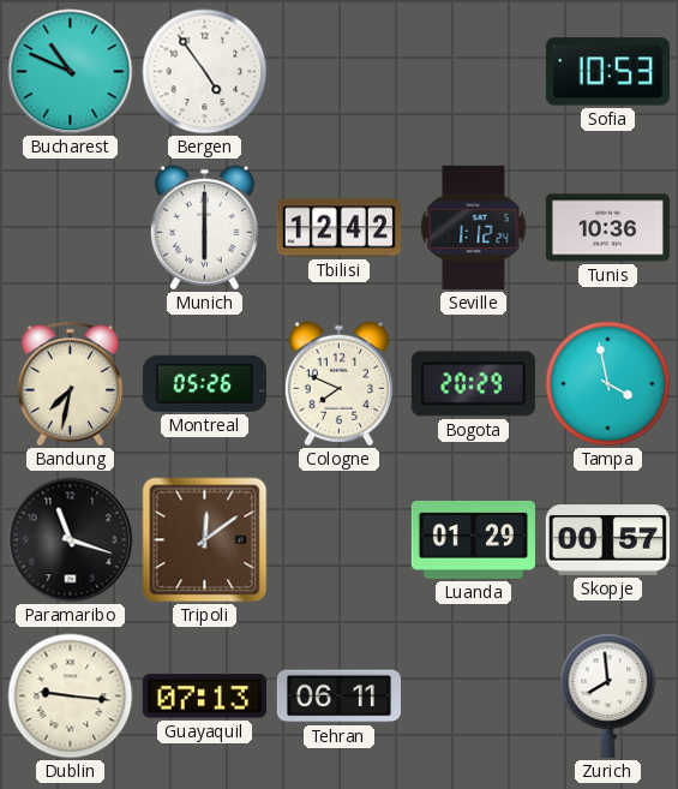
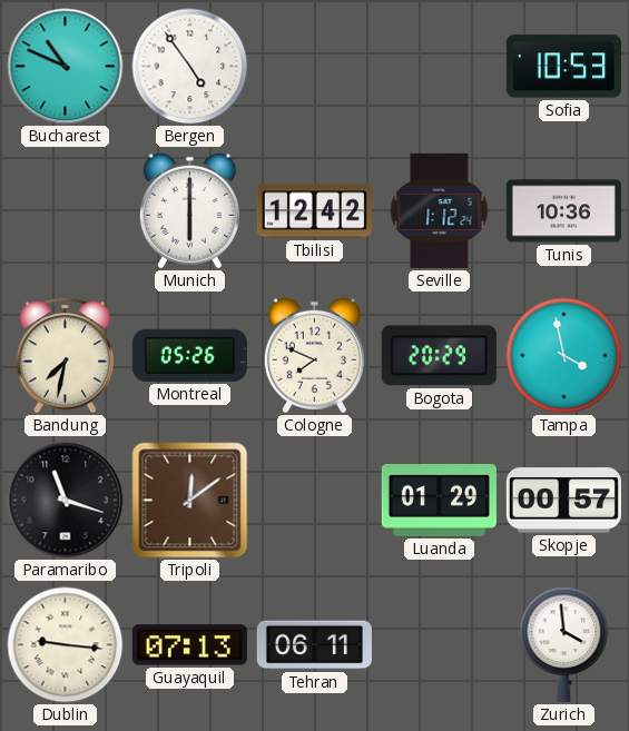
Zurich: 7:59 -> 3:59
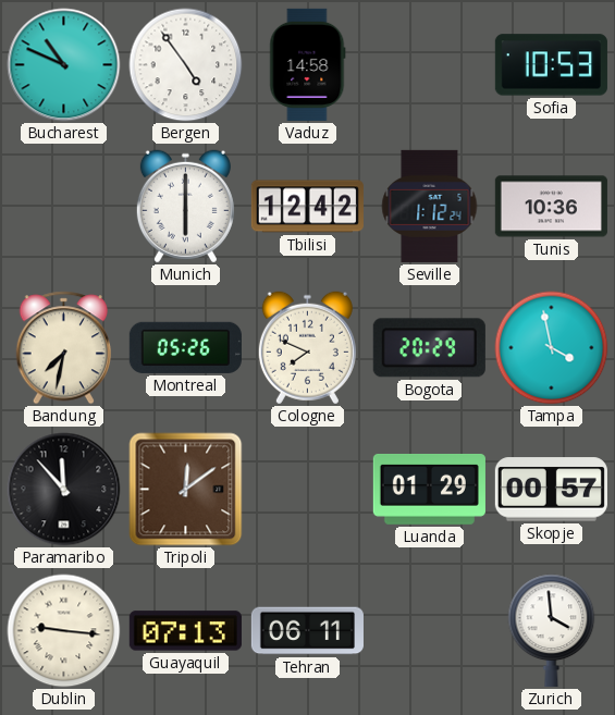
Vaduz: none -> 14:58
Paramaribo: 11:18 -> 11:53
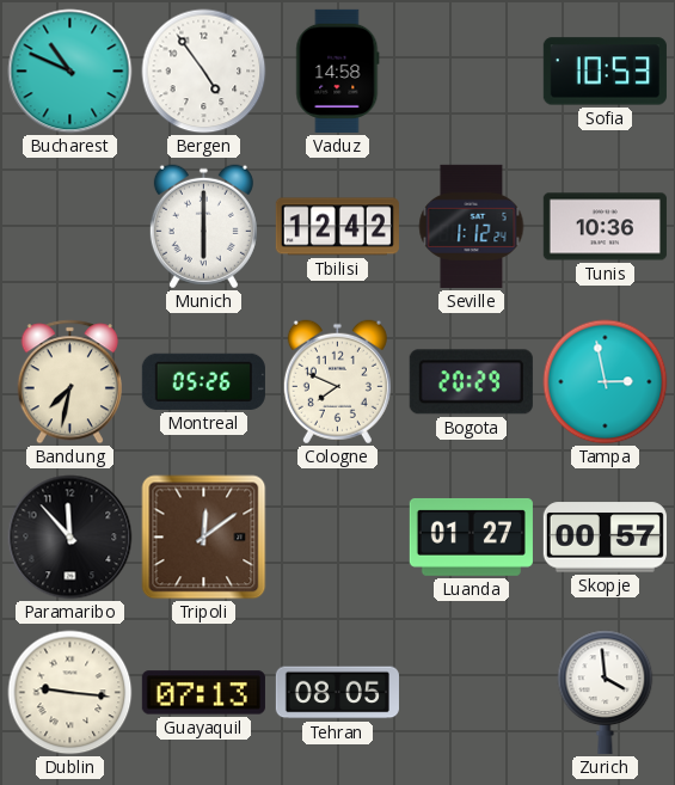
Tampa: 3:58 -> 2:58
Luanda: 01:29 -> 01:27
Tehran: 06:11 -> 08:05
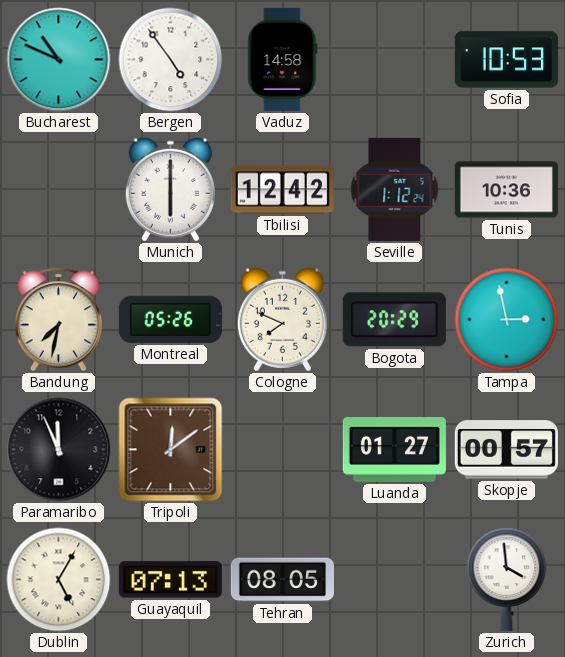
Paramaribo: 11:53 -> 11:56
Dublin: 9:16 -> 5:05
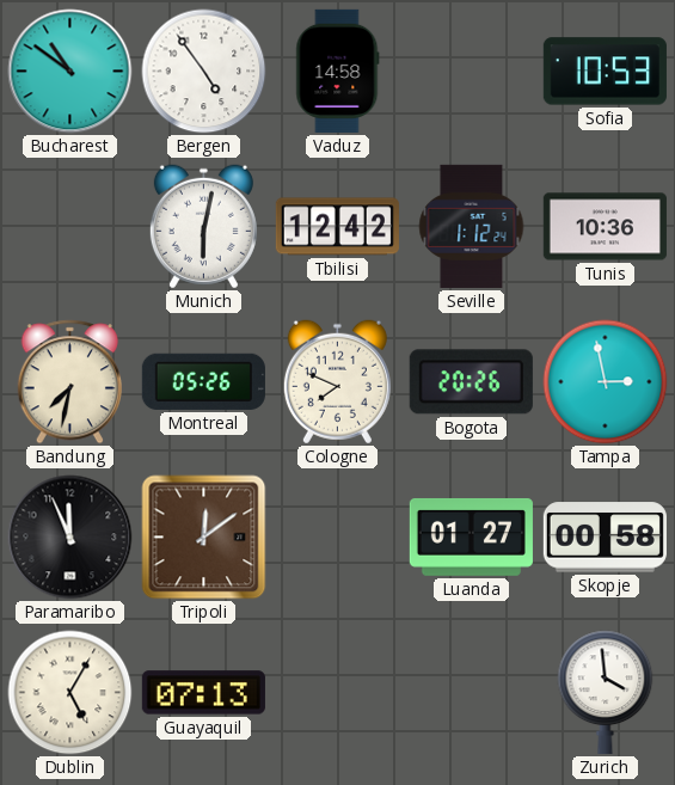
Bucharest: 10:49 -> 10:51
Munich: 6:00 -> 6:02
Bogota: 20:29 -> 20:26
Skopje: 00:57 -> 00:58
Tehran: 08:05 -> none
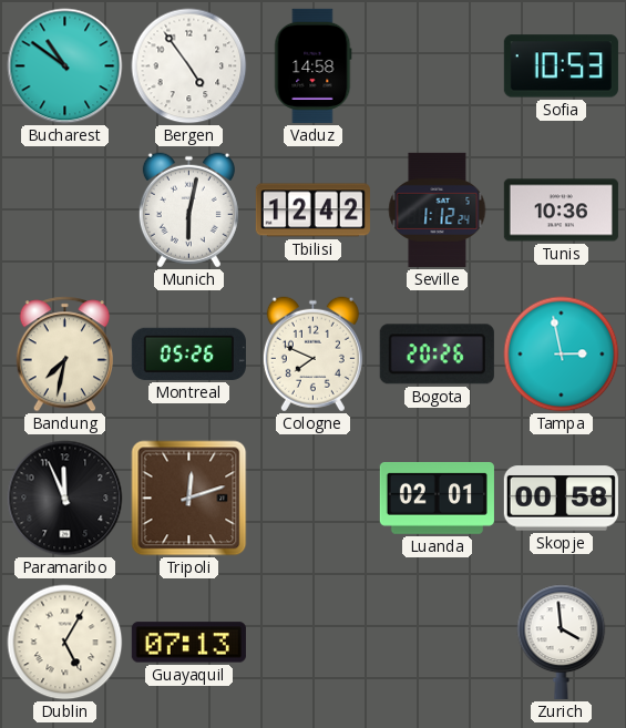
Tripoli: 12:09 -> 12:12
Luanda: 01:27 -> 02:01
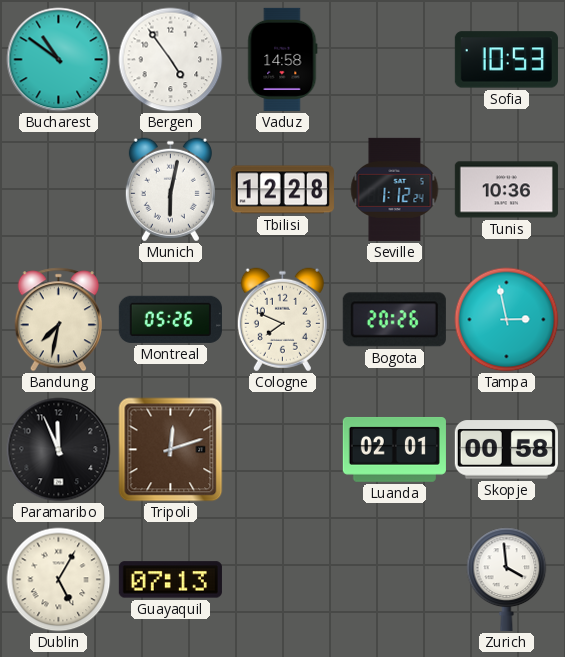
Tbilisi: 12:42 -> 12:28
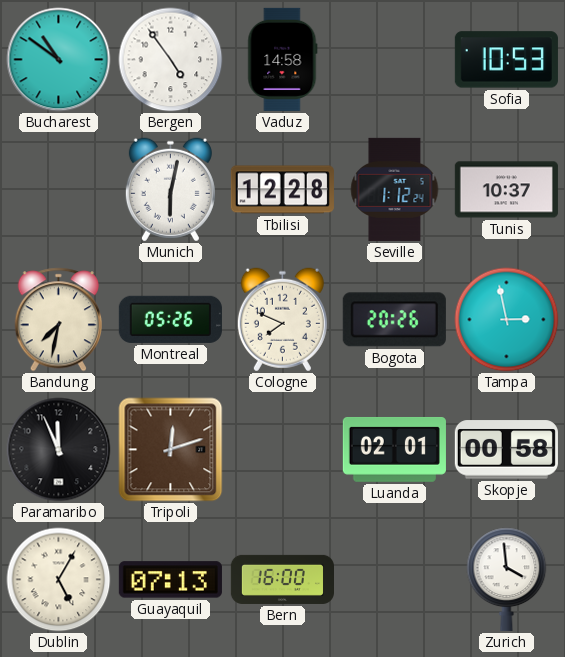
Tunis: 10:36 -> 10:37
Bern: none -> 16:00
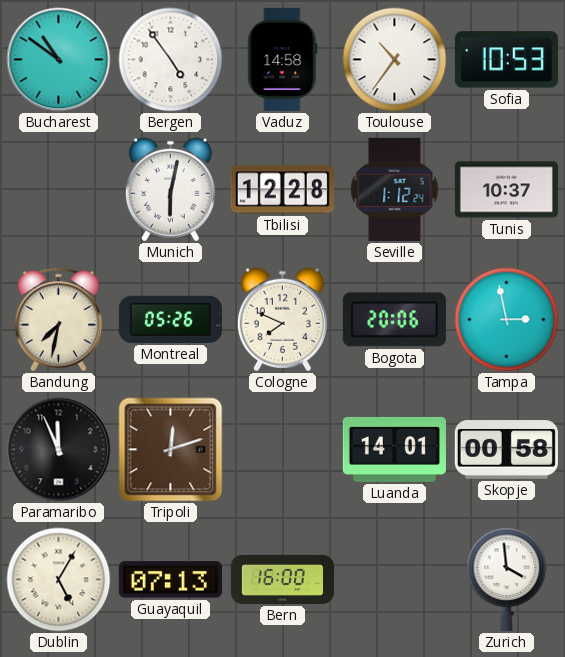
Toulouse: none -> 10:36
Bogota: 20:26 -> 20:06
Luanda: 02:01 -> 14:01
